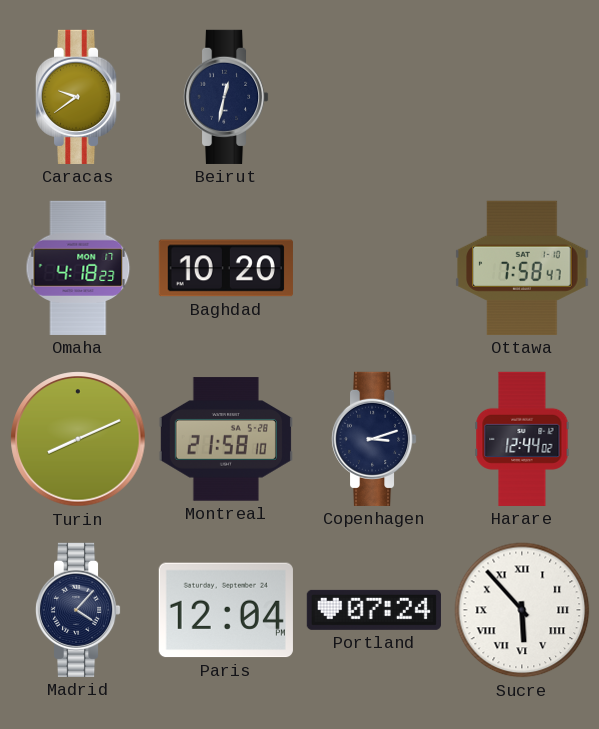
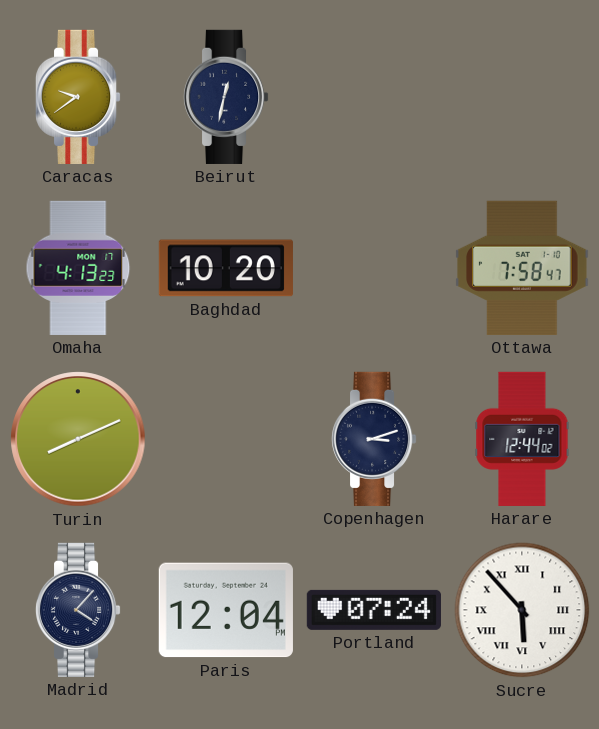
Omaha: 4:18 -> 4:13
Montreal: 21:58 -> none
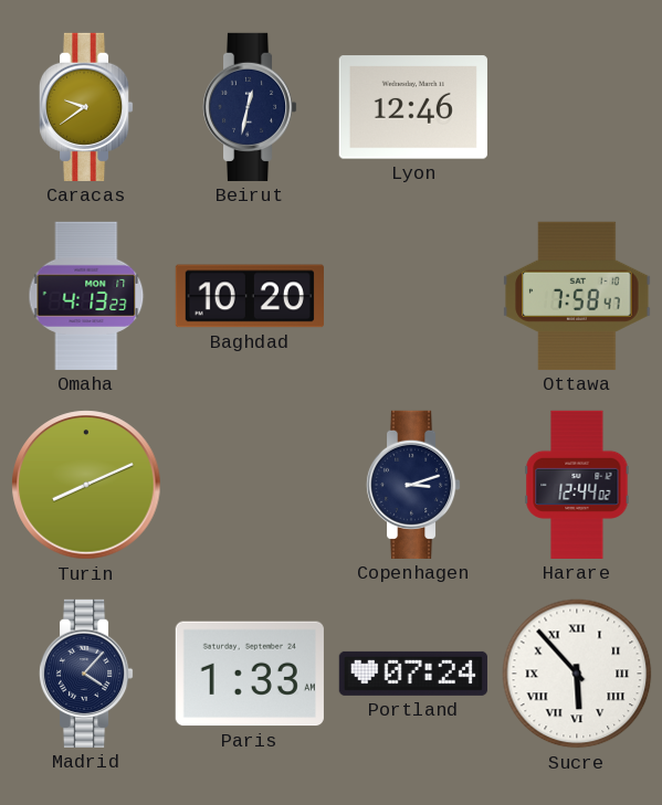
Lyon: none -> 12:46
Paris: 12:04 -> 1:33
